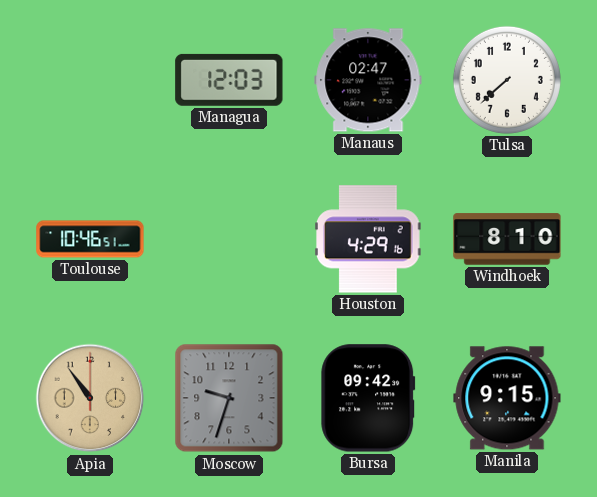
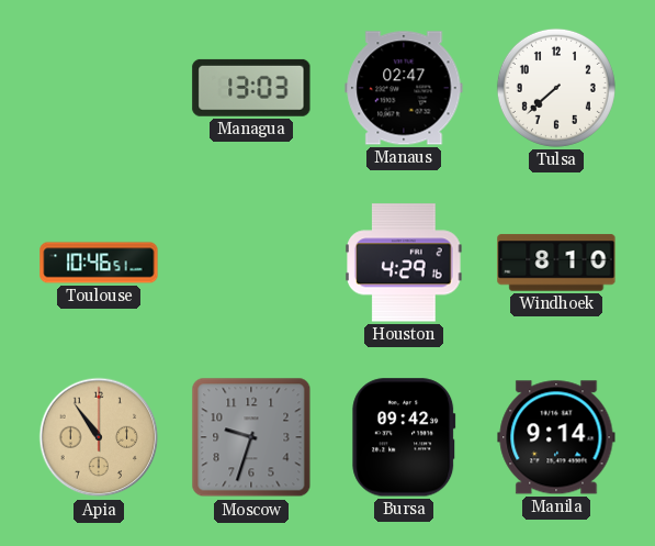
Managua: 12:03 -> 13:03
Manila: 9:15 -> 9:14
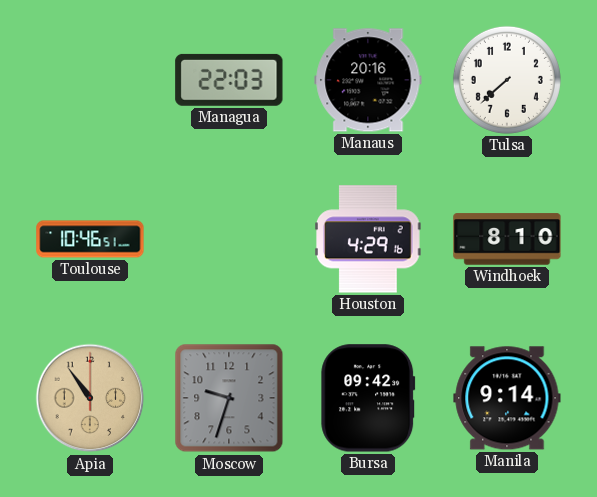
Managua: 13:03 -> 22:03
Manaus: 02:47 -> 20:16
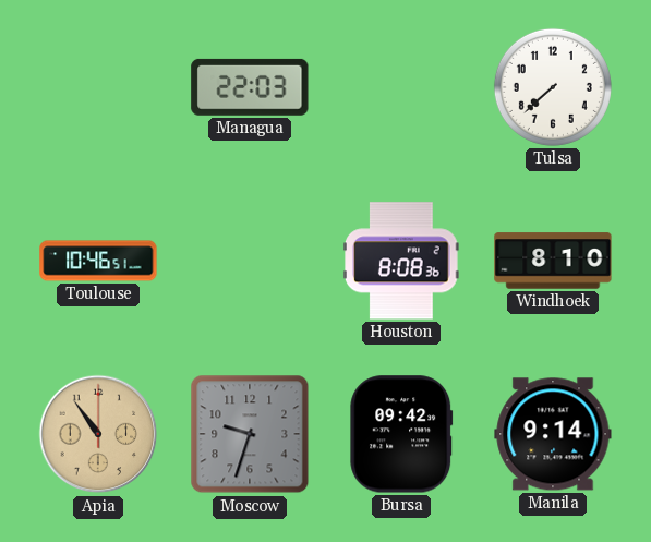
Manaus: 20:16 -> none
Houston: 4:29 -> 8:08
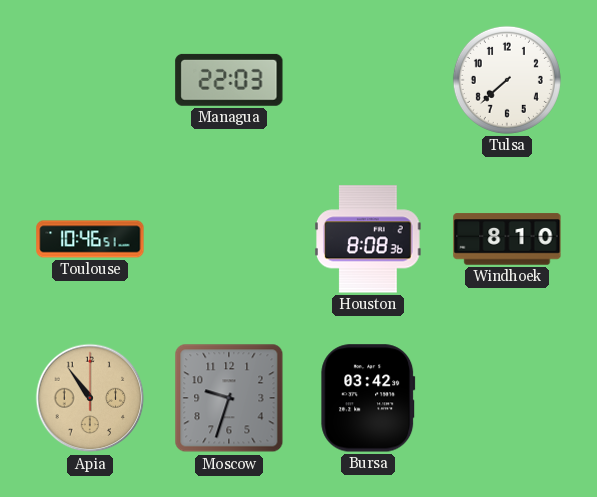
Bursa: 09:42 -> 03:42
Manila: 9:14 -> none
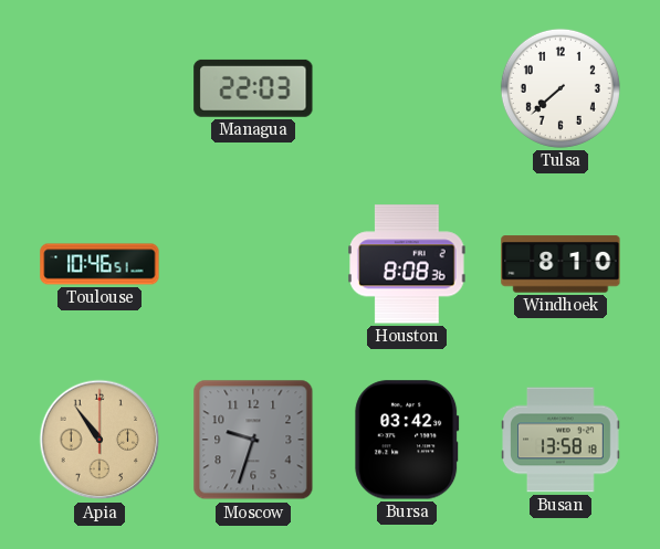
Busan: none -> 13:58
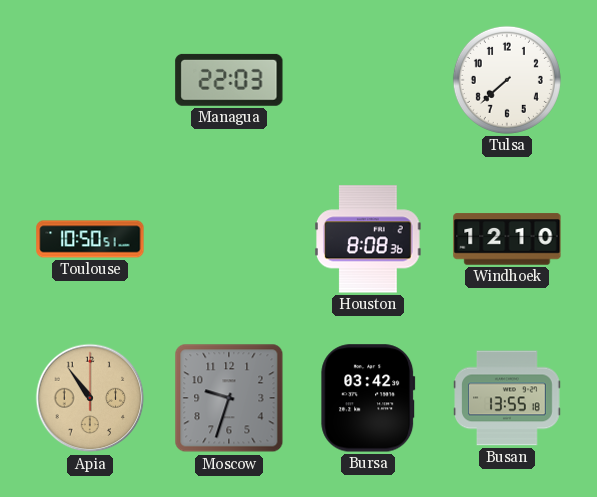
Toulouse: 10:46 -> 10:50
Windhoek: 8:10 -> 12:10
Busan: 13:58 -> 13:55
